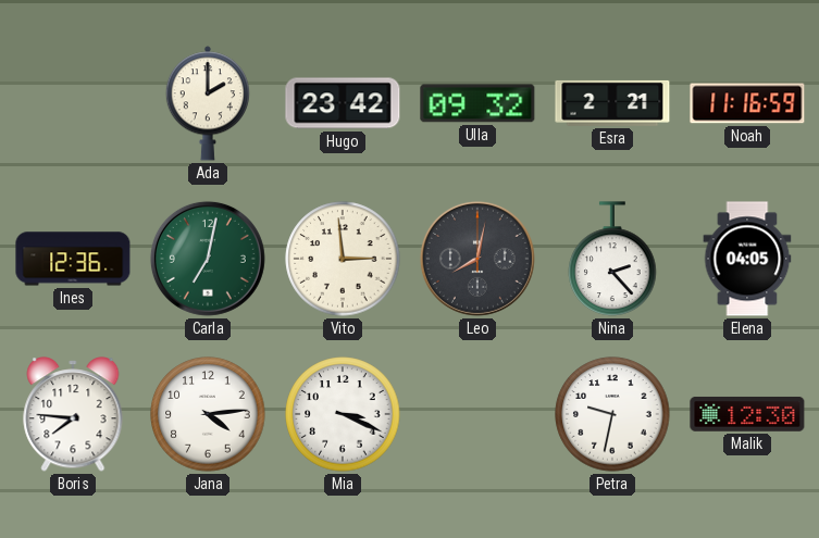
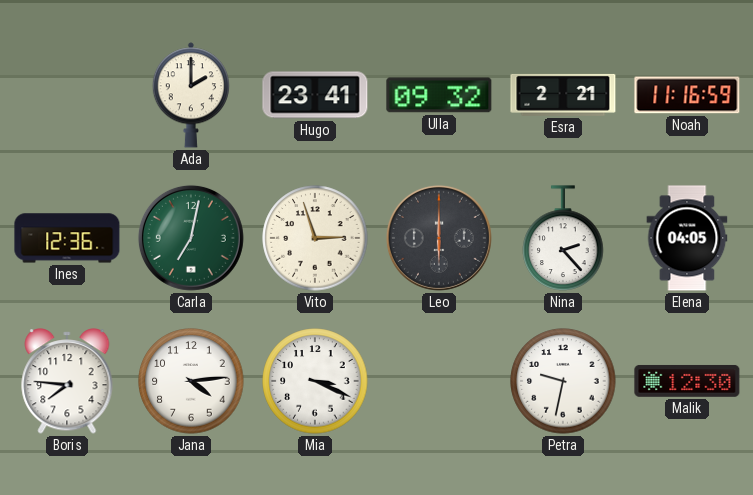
Hugo: 23:42 -> 23:41
Vito: 2:59 -> 2:57
Leo: 8:02 -> 6:00
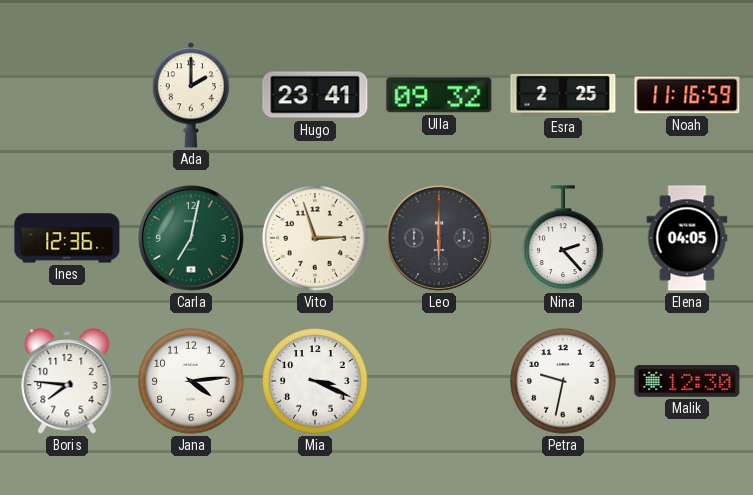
Esra: 2:21 -> 2:25
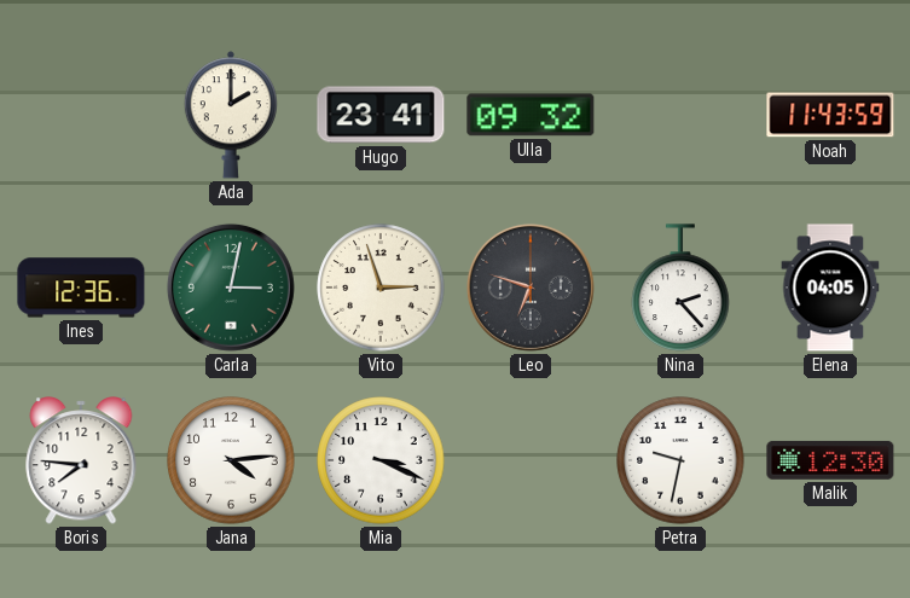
Esra: 2:25 -> none
Noah: 11:16 -> 11:43
Carla: 7:02 -> 3:02
Leo: 6:00 -> 6:48
